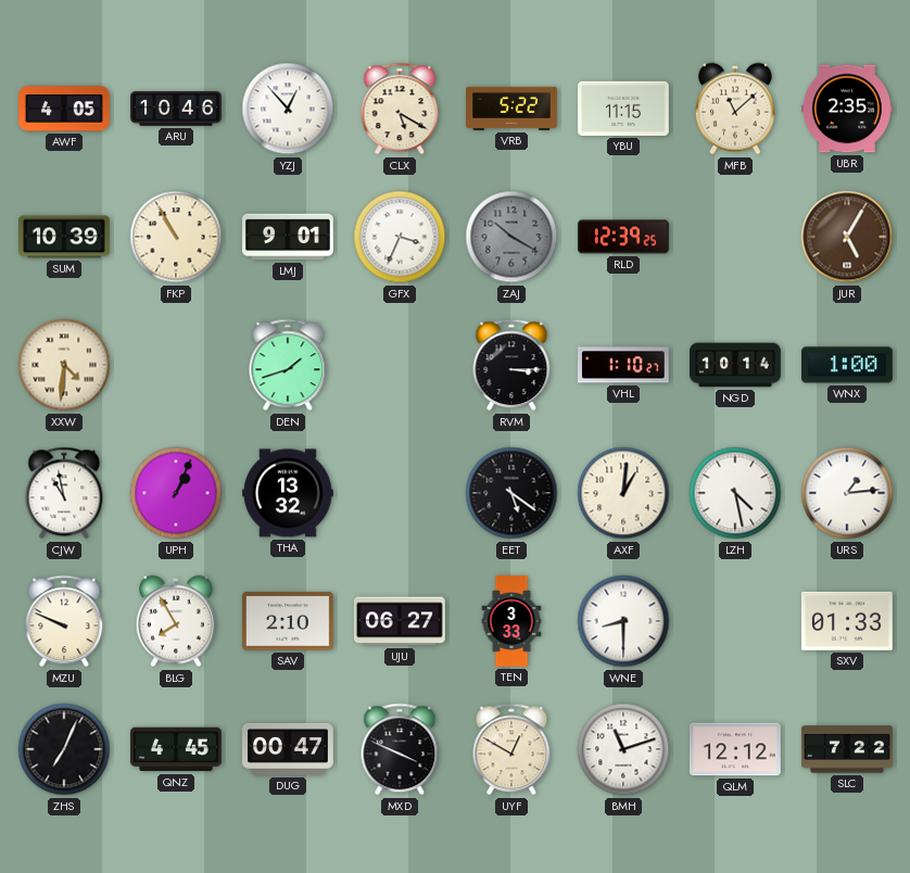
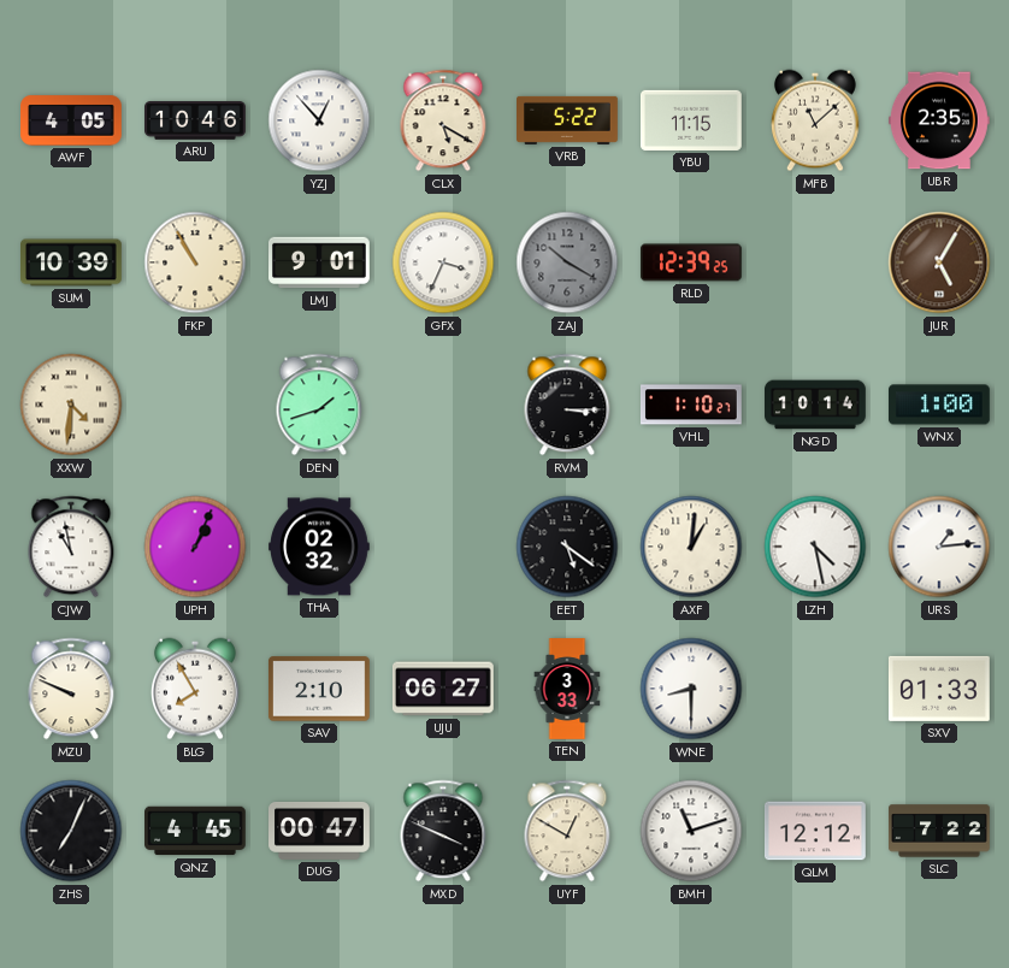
THA: 13:32 -> 02:32
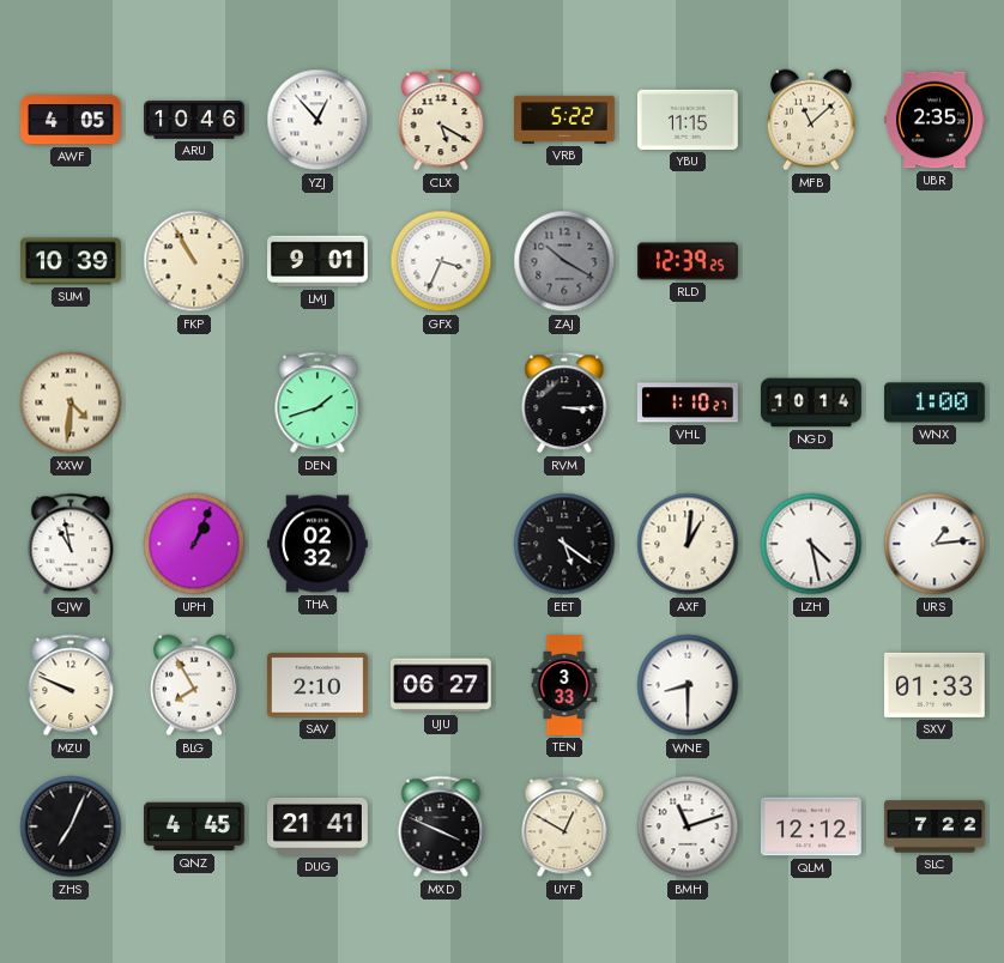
JUR: 5:05 -> none
DUG: 00:47 -> 21:41
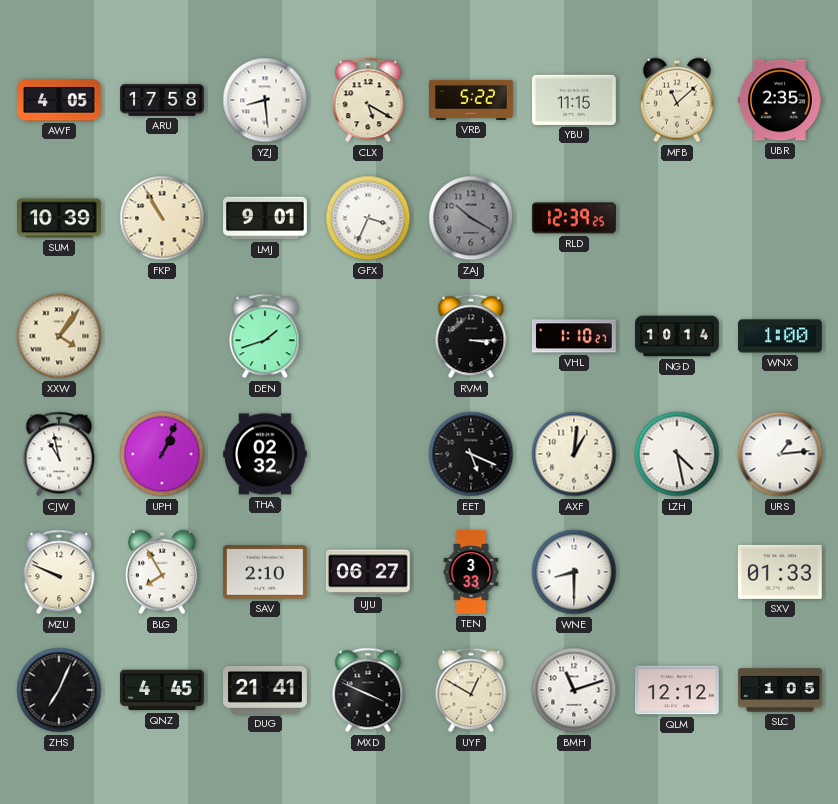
ARU: 10:46 -> 17:58
YZJ: 12:53 -> 8:29
XXW: 4:31 -> 4:06
EET: 5:21 -> 5:19
SLC: 7:22 -> 1:05
